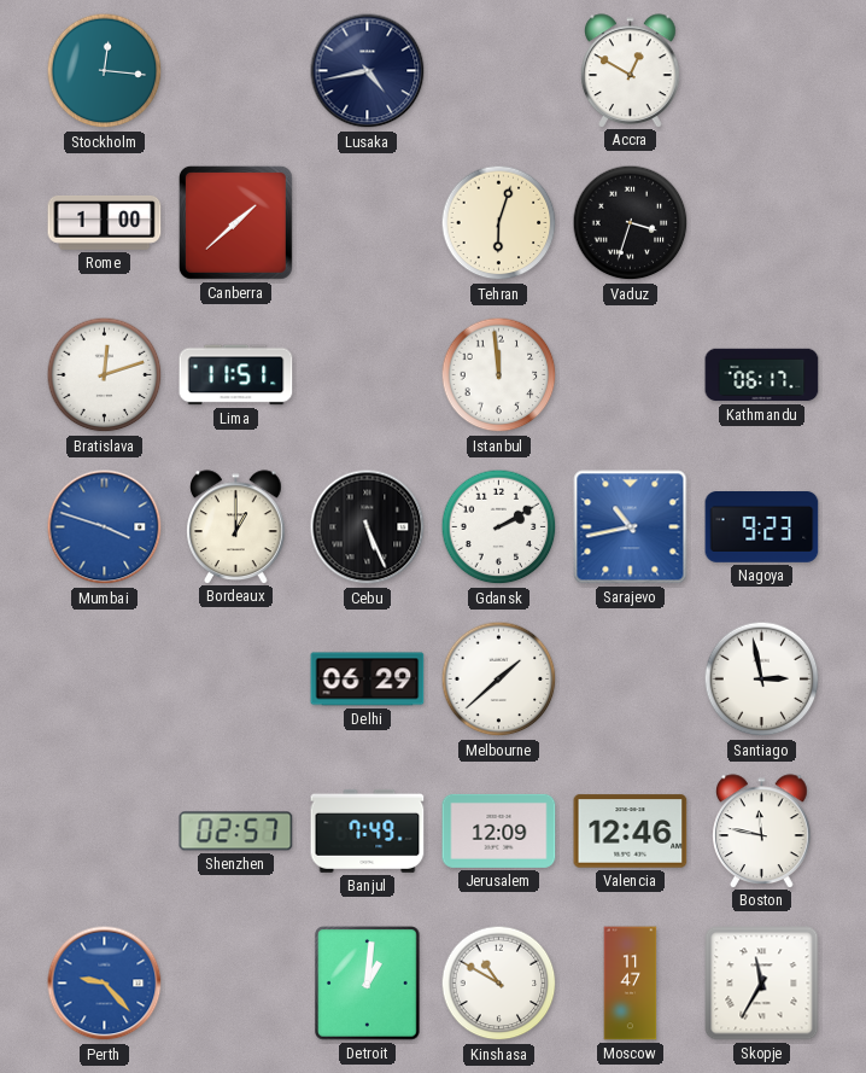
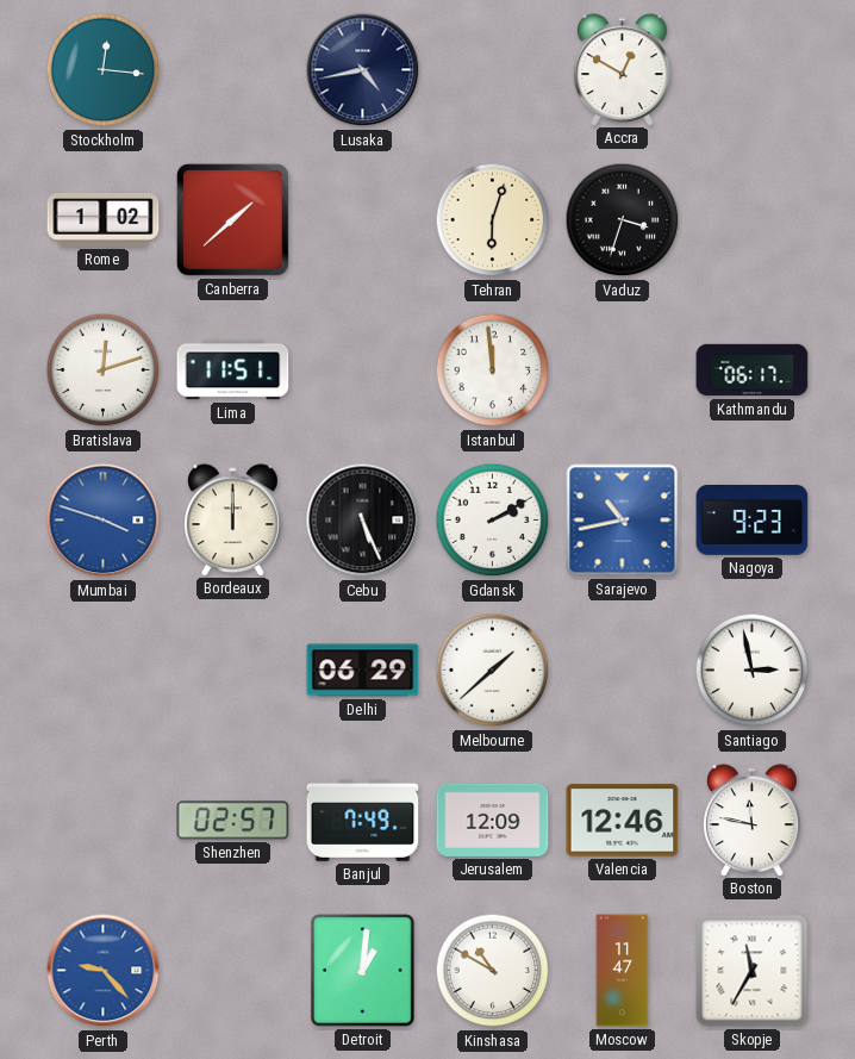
Rome: 1:00 -> 1:02
Bordeaux: 1:00 -> 12:00
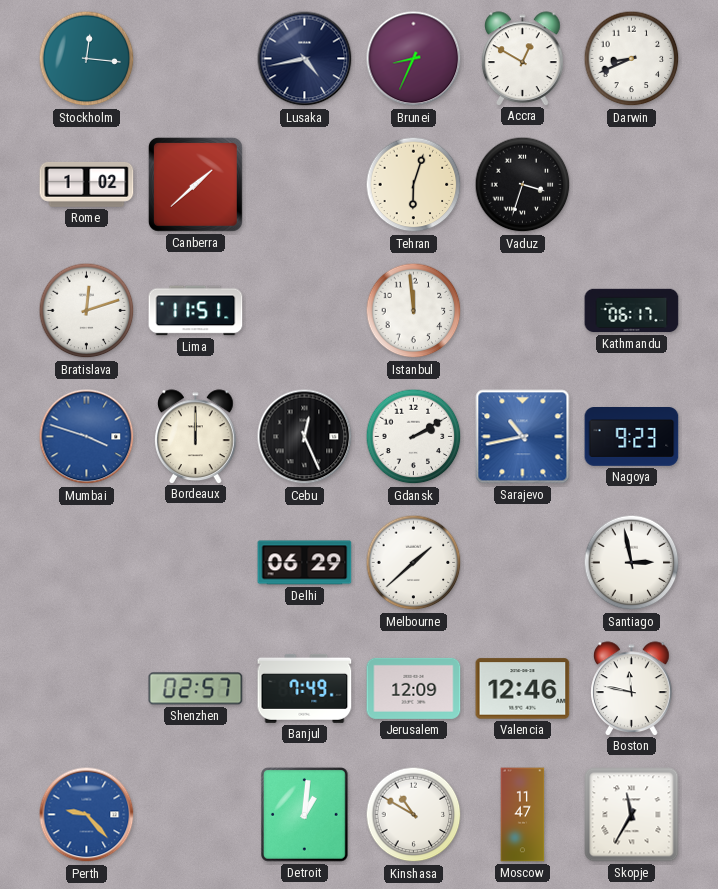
Brunei: none -> 8:34
Darwin: none -> 8:41
Cebu: 5:26 -> 12:26
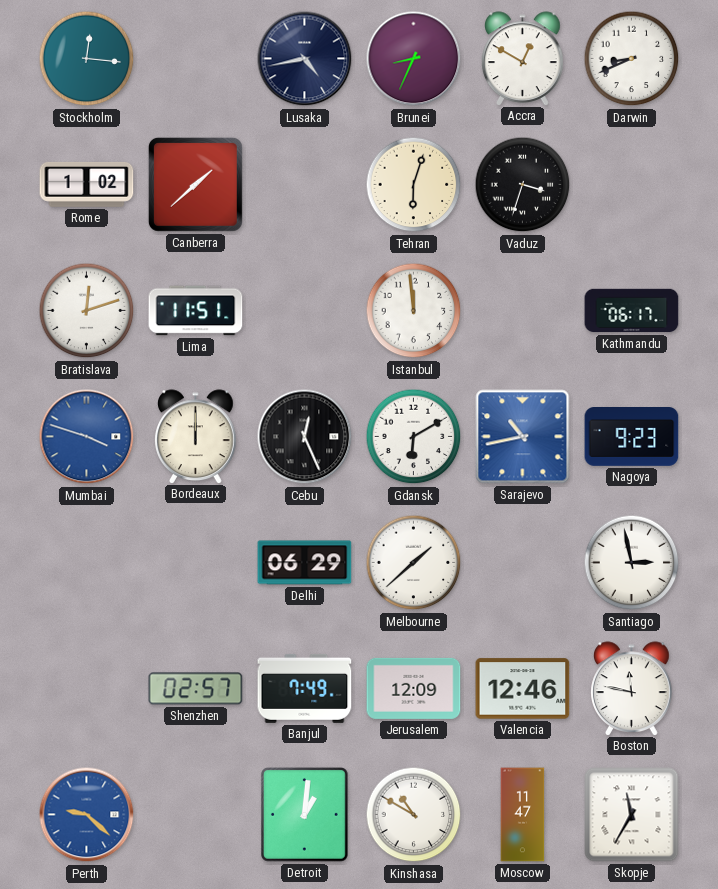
Gdansk: 2:10 -> 6:10
Perth: 9:23 -> 9:22
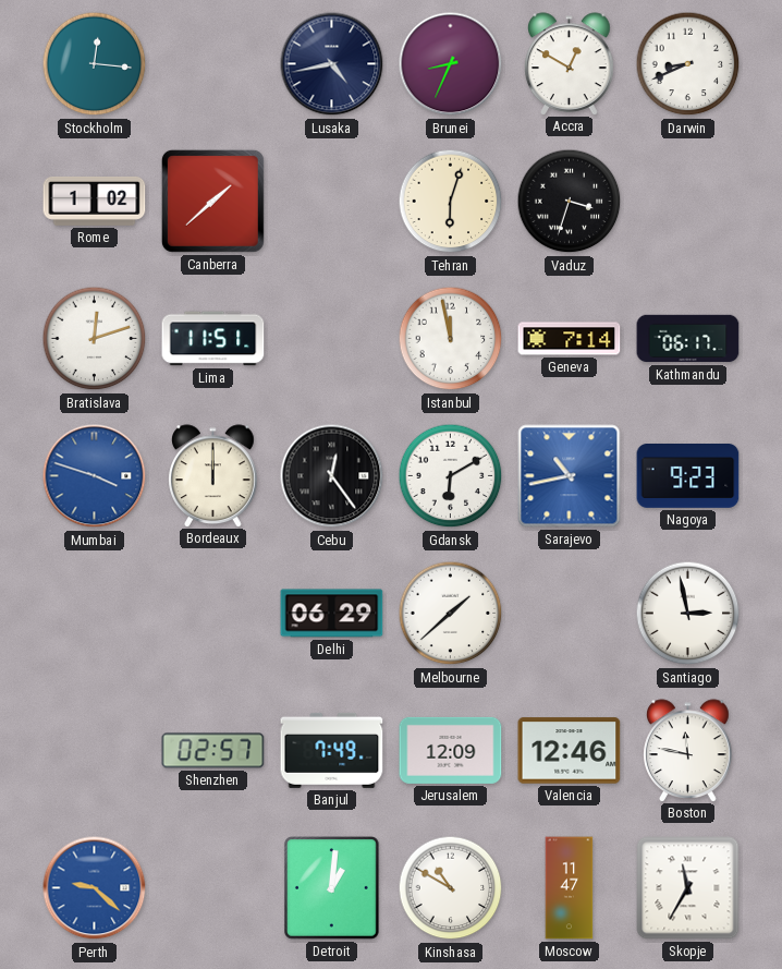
Istanbul: 11:59 -> 11:58
Geneva: none -> 7:14
Cebu: 12:26 -> 12:24
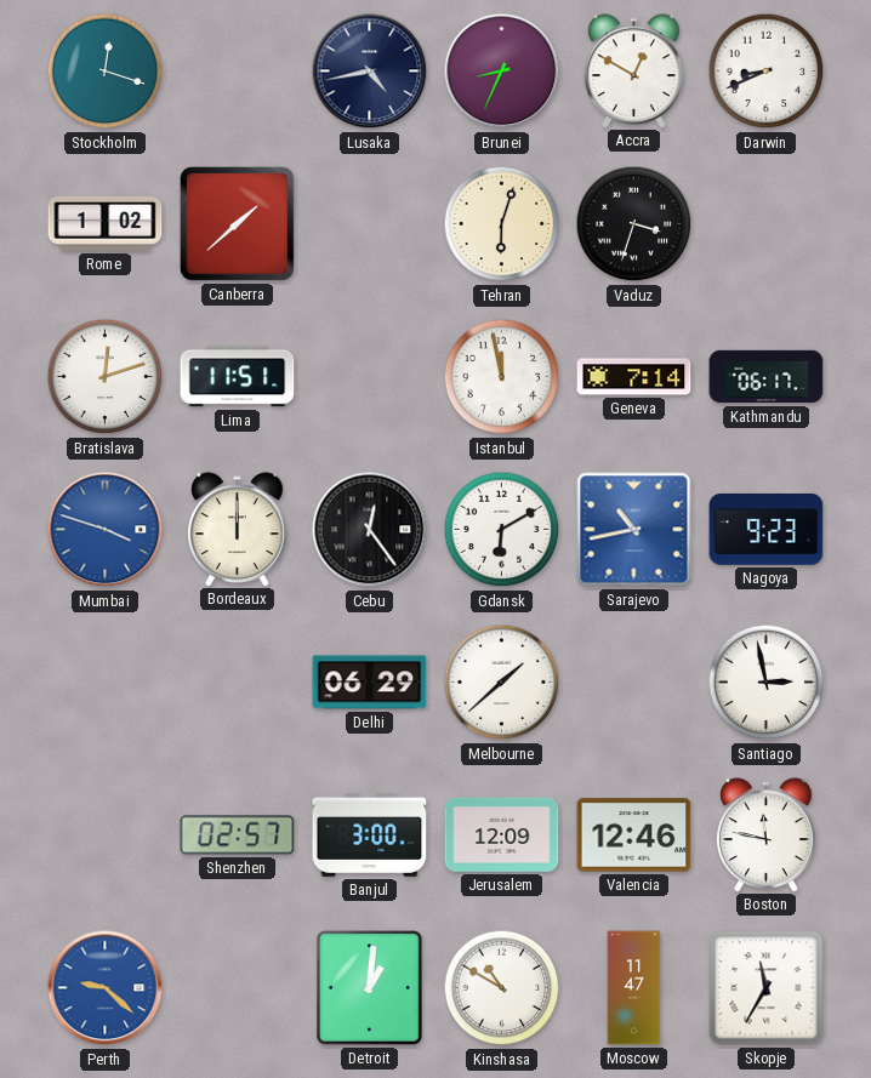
Stockholm: 12:16 -> 12:18
Banjul: 7:49 -> 3:00
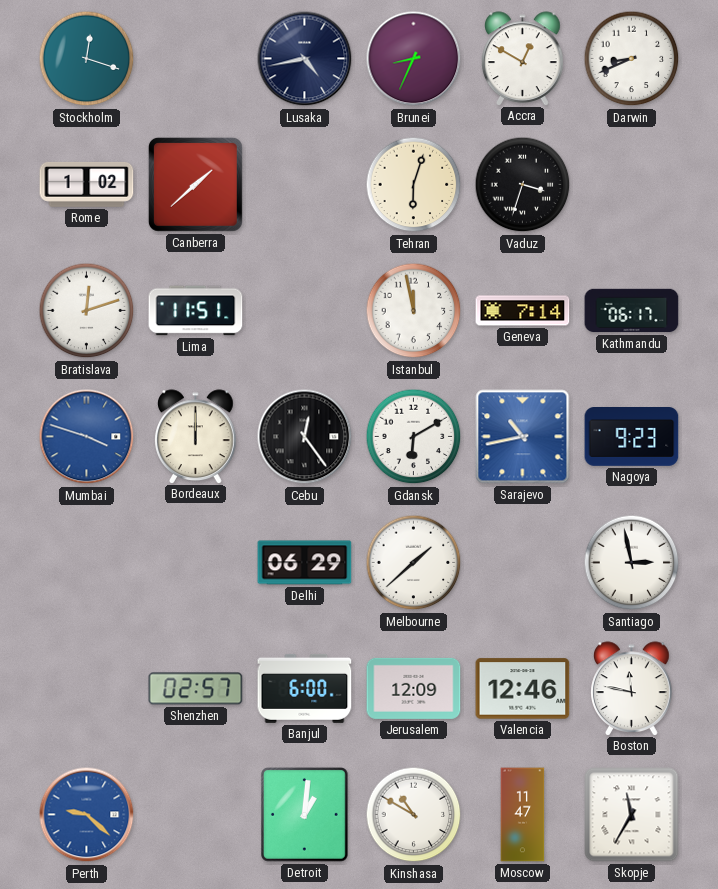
Banjul: 3:00 -> 6:00
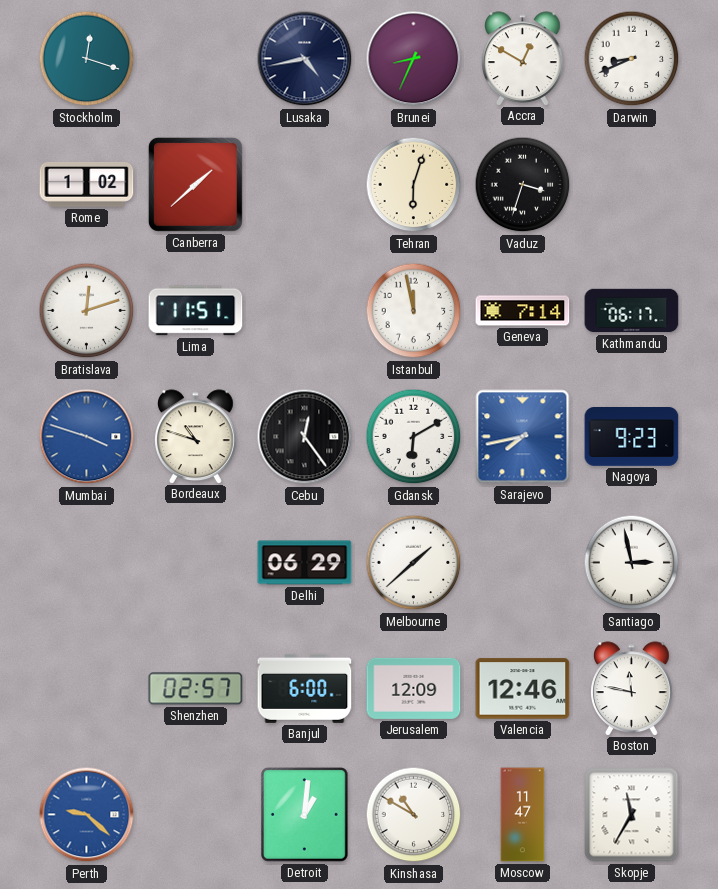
Bordeaux: 12:00 -> 10:48
Sarajevo: 10:43 -> 7:43
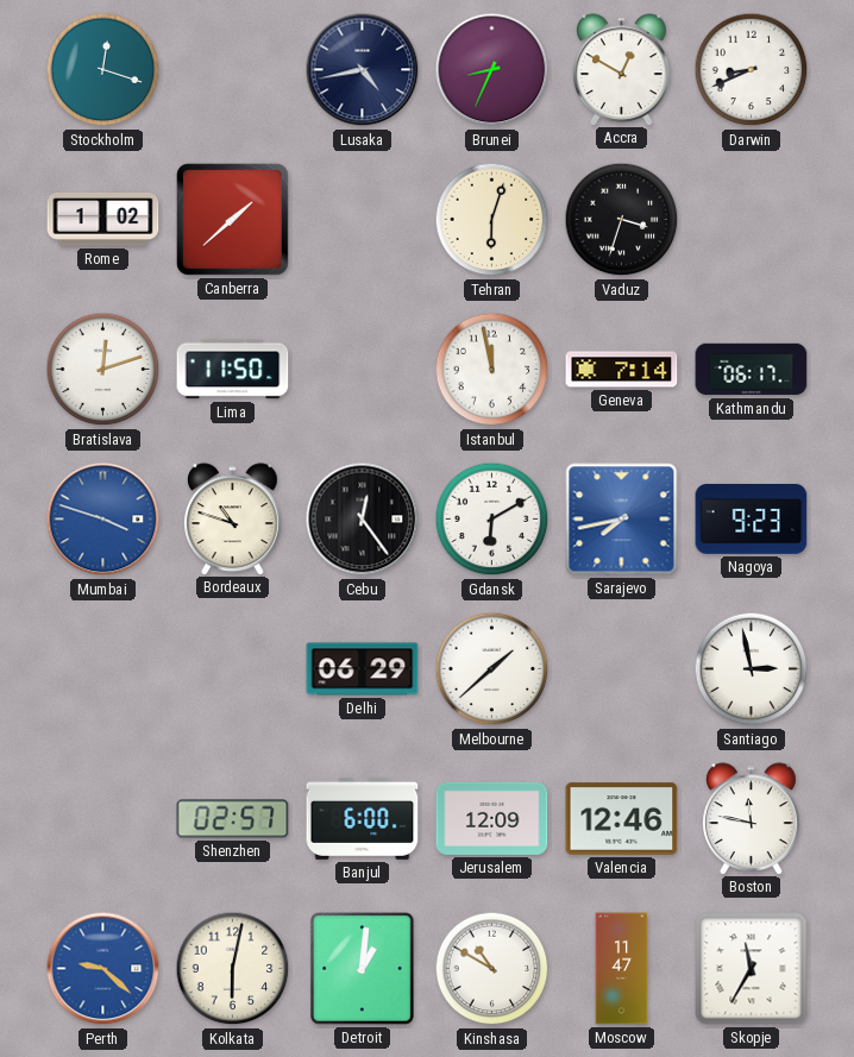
Lima: 11:51 -> 11:50
Kolkata: none -> 6:02
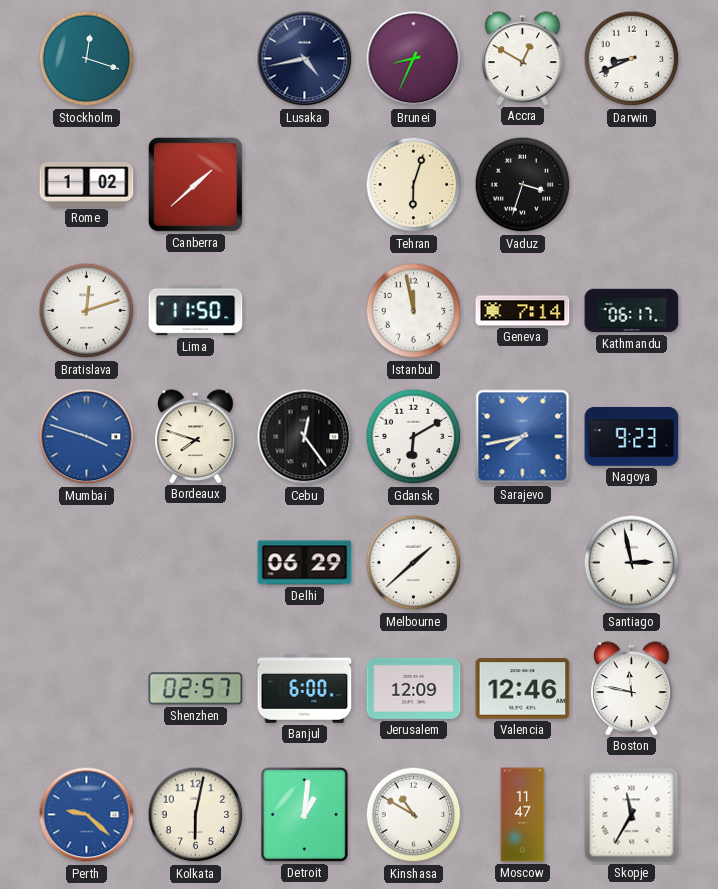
Bordeaux: 10:48 -> 7:48
